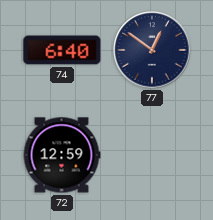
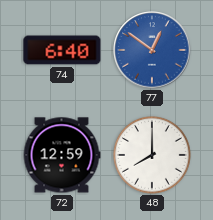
77 dial: navy -> blue
48: none -> 8:00
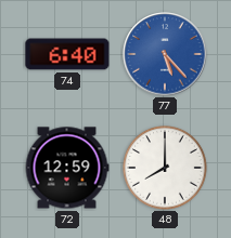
77: 12:51 -> 5:23
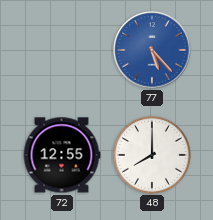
74: 6:40 -> none
72: 12:59 -> 12:55
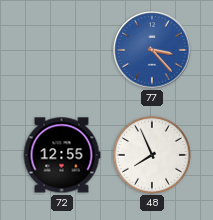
77: 5:23 -> 3:23
48: 8:00 -> 7:56
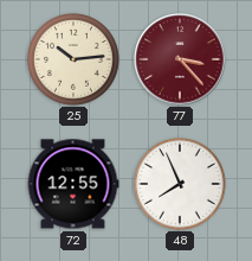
25: none -> 10:14
77 dial: blue -> burgundy
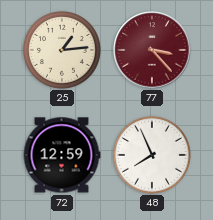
25: 10:14 -> 1:14
72: 12:55 -> 12:59
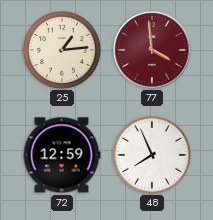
77: 3:23 -> 3:59
